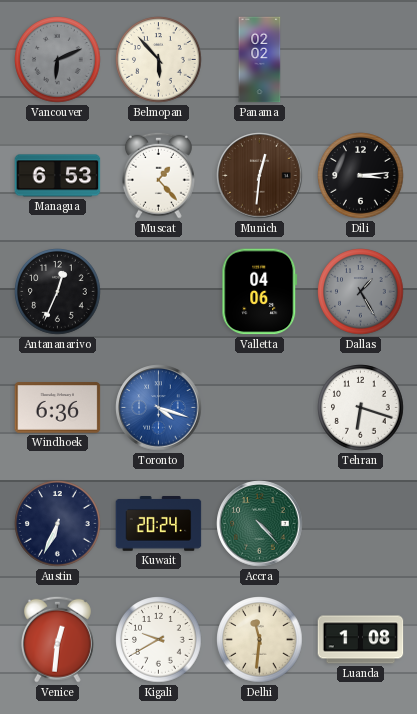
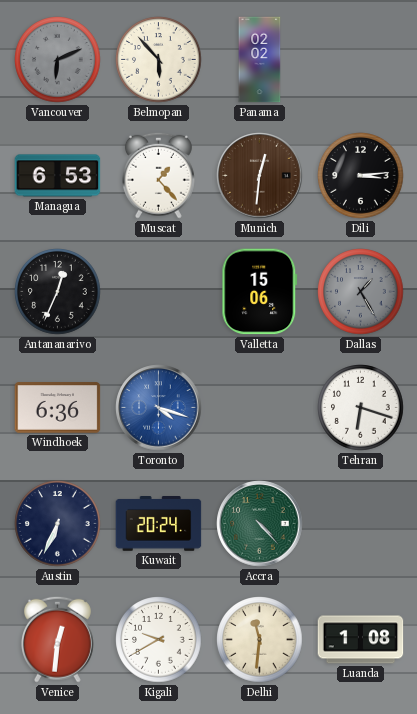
Valletta: 04:06 -> 15:06
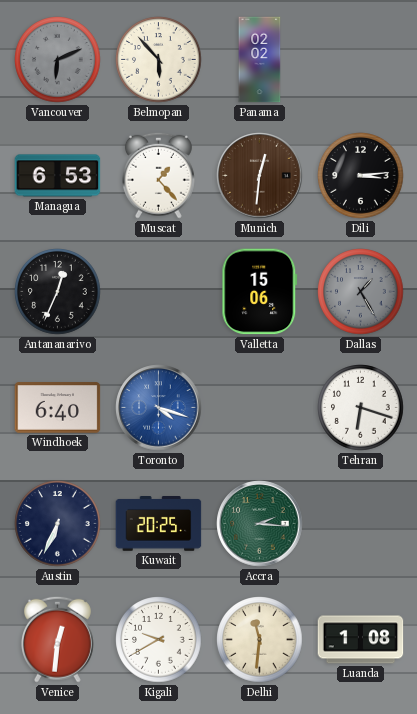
Windhoek: 6:36 -> 6:40
Kuwait: 20:24 -> 20:25
Accra: 4:23 -> 2:16
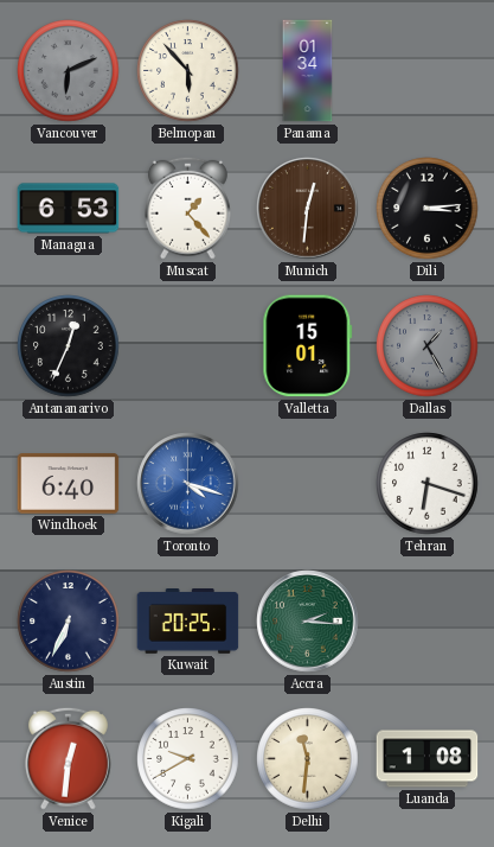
Panama: 02:02 -> 01:34
Valletta: 15:06 -> 15:01
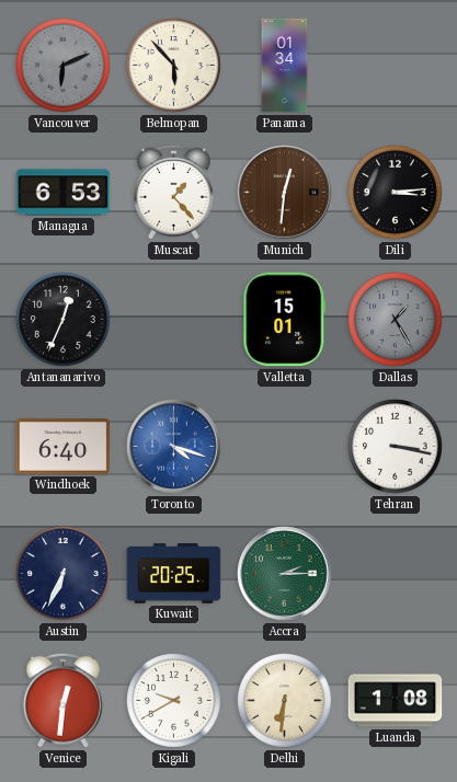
Tehran: 6:18 -> 3:17
Accra: 2:16 -> 2:15
Delhi: 11:31 -> 6:31
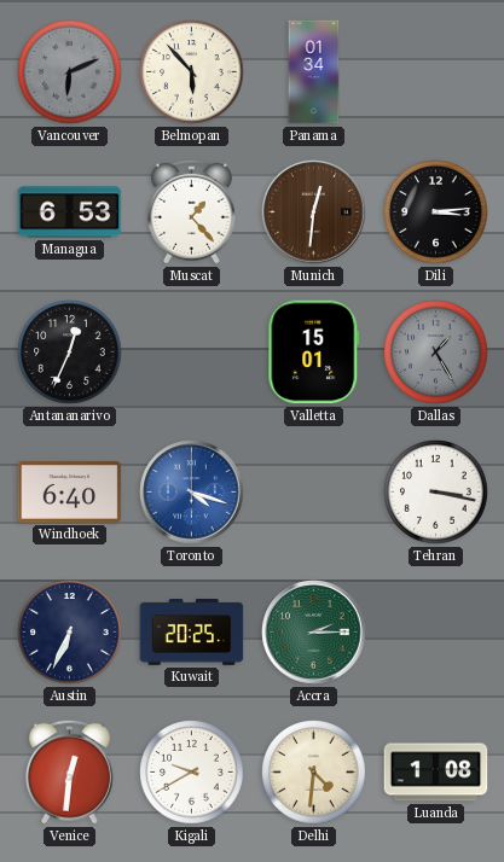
Delhi: 6:31 -> 4:31
